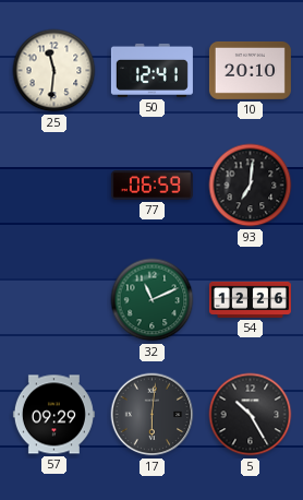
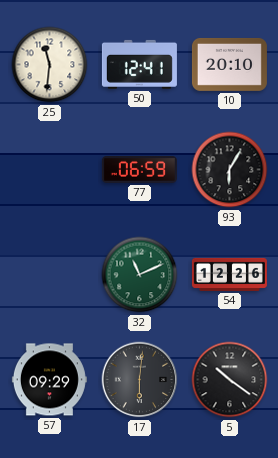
93: 7:01 -> 6:05
5: 10:25 -> 10:21
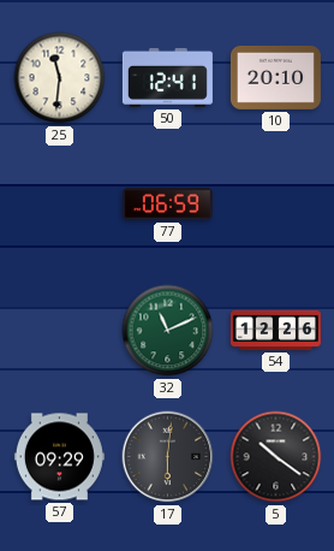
93: 6:05 -> none
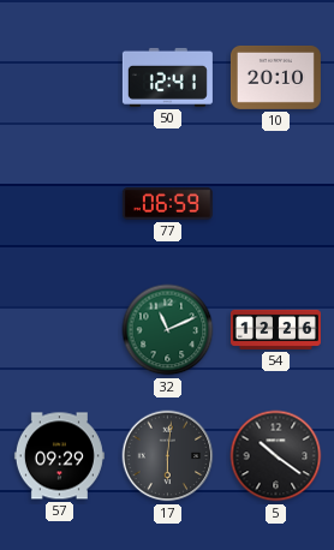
25: 11:31 -> none
